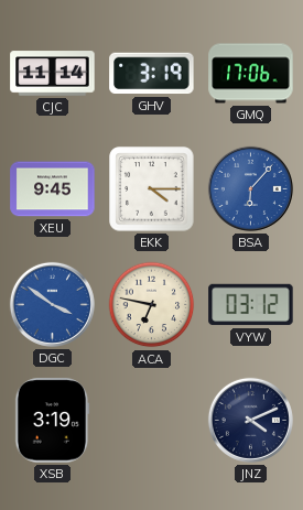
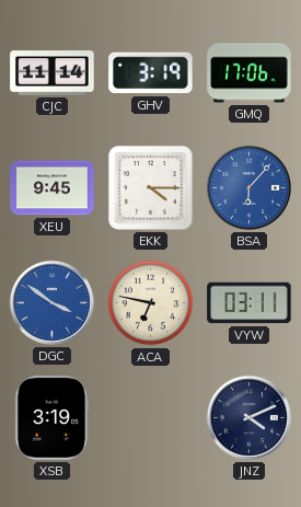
VYW: 03:12 -> 03:11
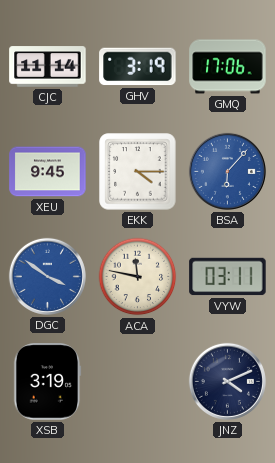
ACA: 6:47 -> 11:47
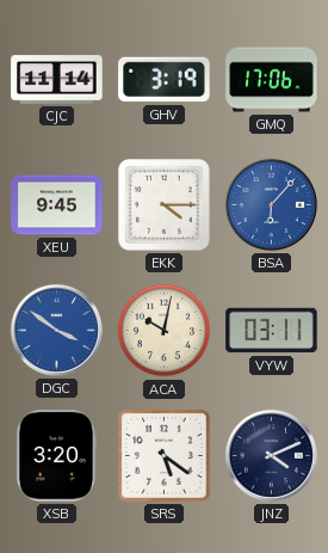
ACA: 11:47 -> 10:02
XSB: 3:19 -> 3:20
SRS: none -> 5:21
